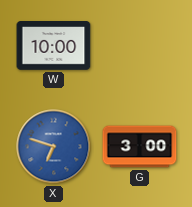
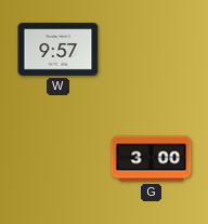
W: 10:00 -> 9:57
X: 6:48 -> none
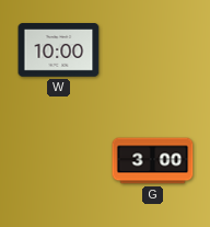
W: 9:57 -> 10:00
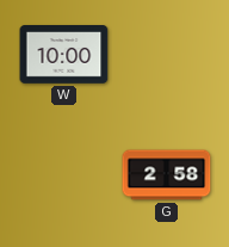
G: 3:00 -> 2:58
